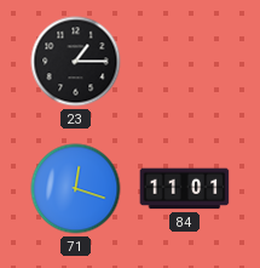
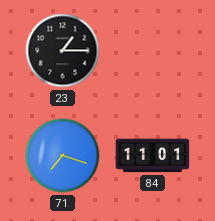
71: 12:18 -> 7:18
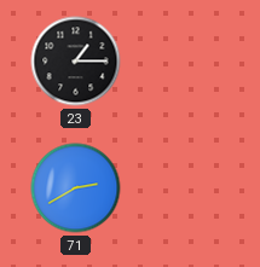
71: 7:18 -> 2:40
84: 11:01 -> none
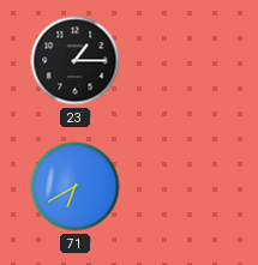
71: 2:40 -> 6:40
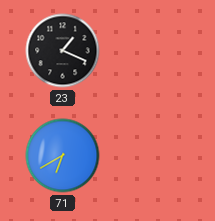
23: 1:15 -> 1:19
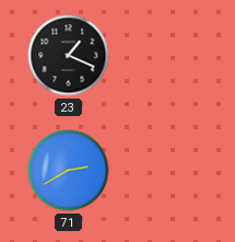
71: 6:40 -> 2:40
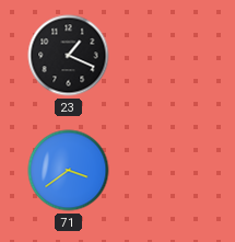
71: 2:40 -> 3:39
